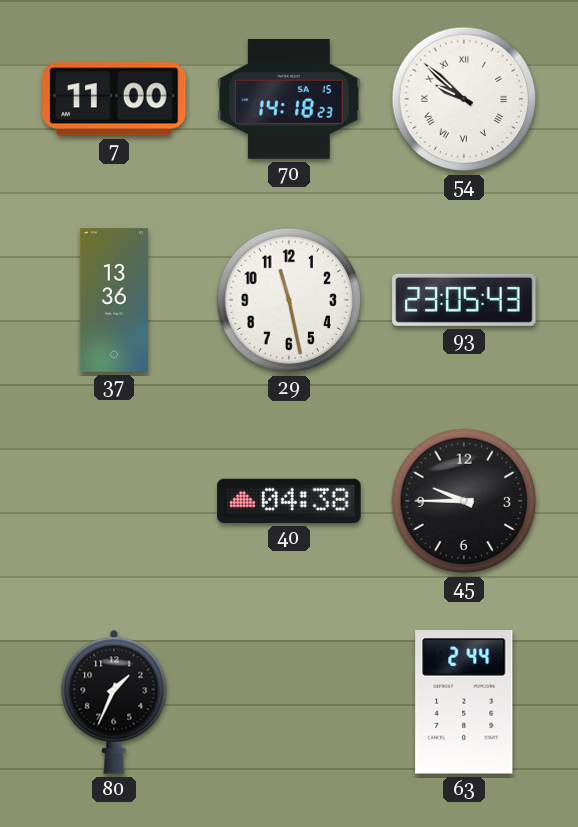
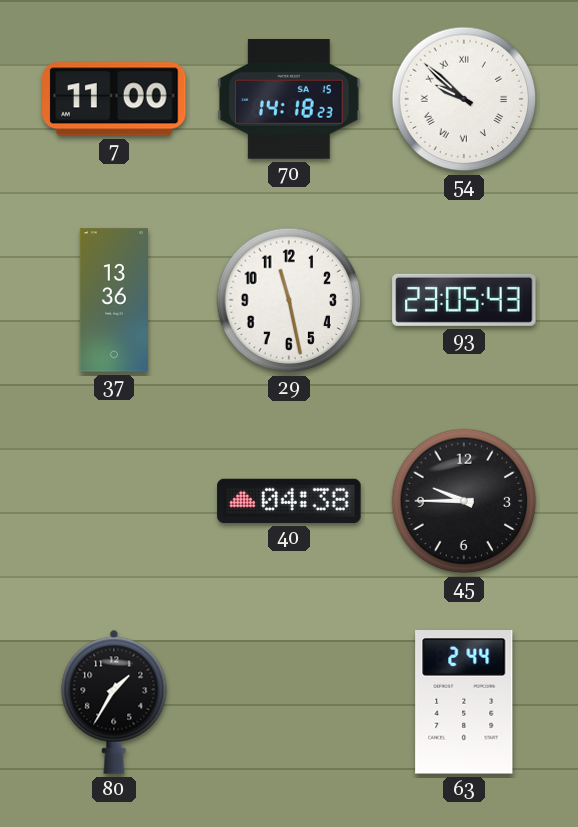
80: 1:34 -> 1:35
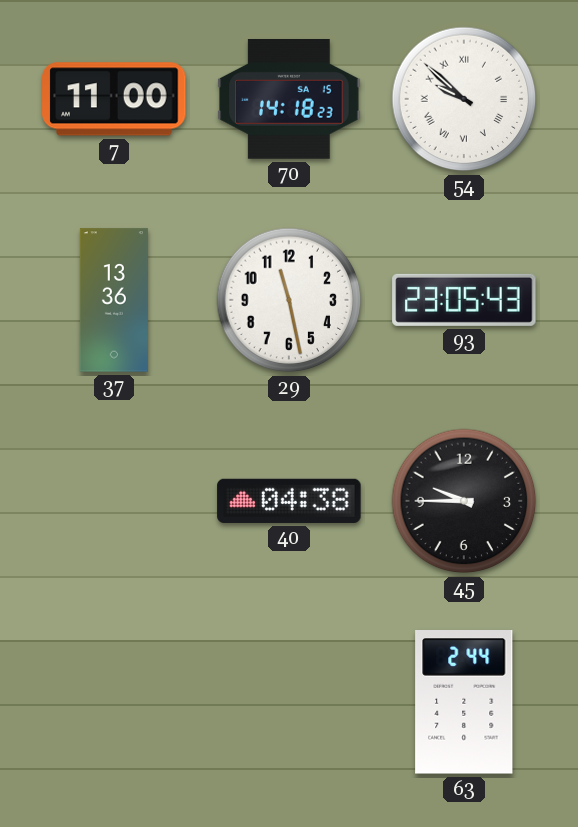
80: 1:35 -> none
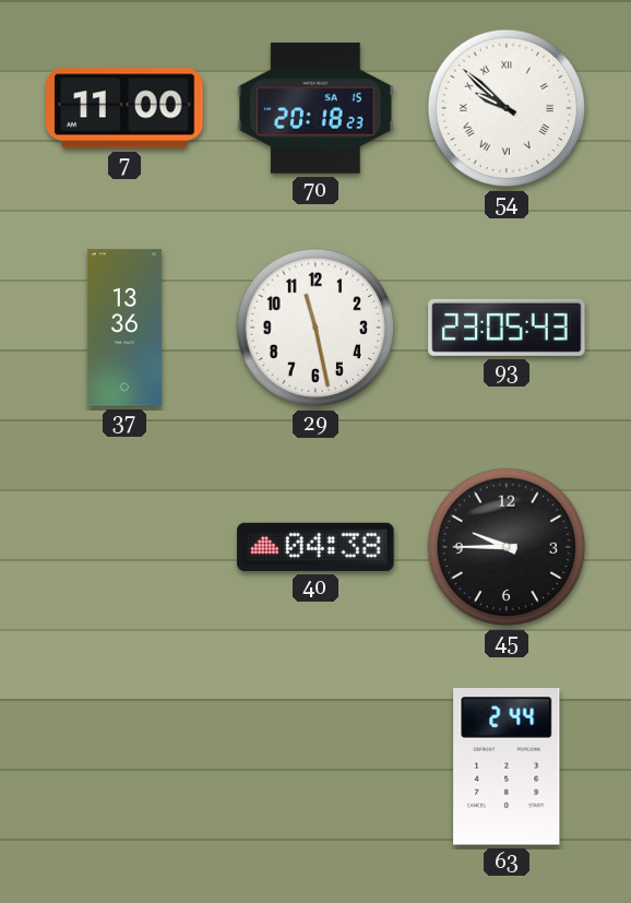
70: 14:18 -> 20:18
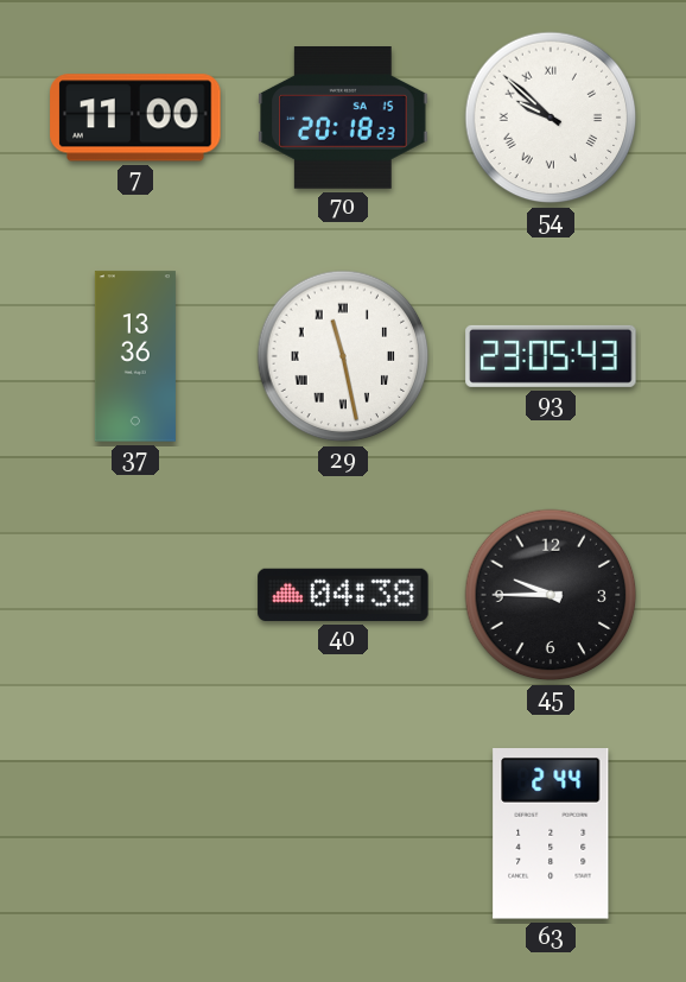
29 numerals: Arabic -> Roman
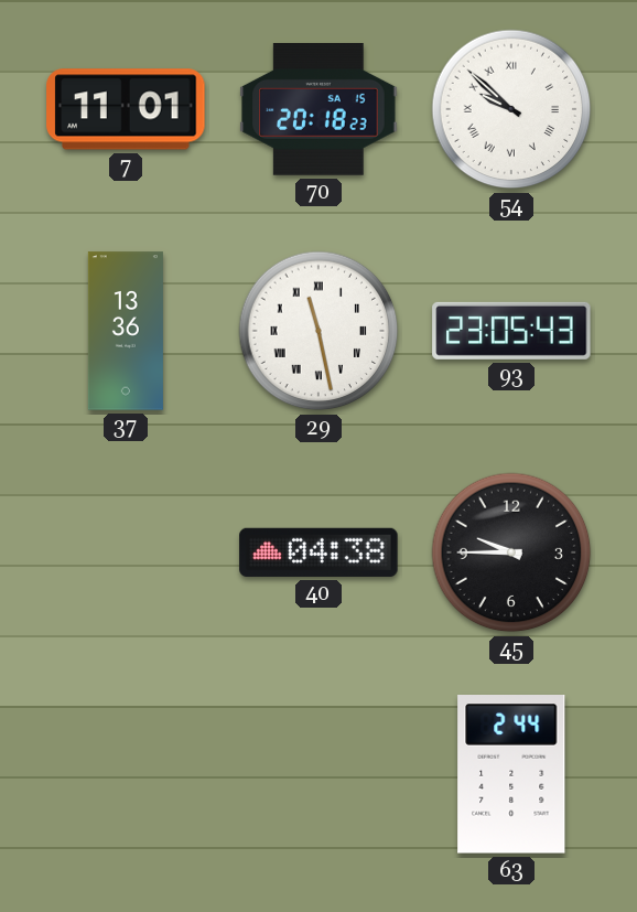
7: 11:00 -> 11:01
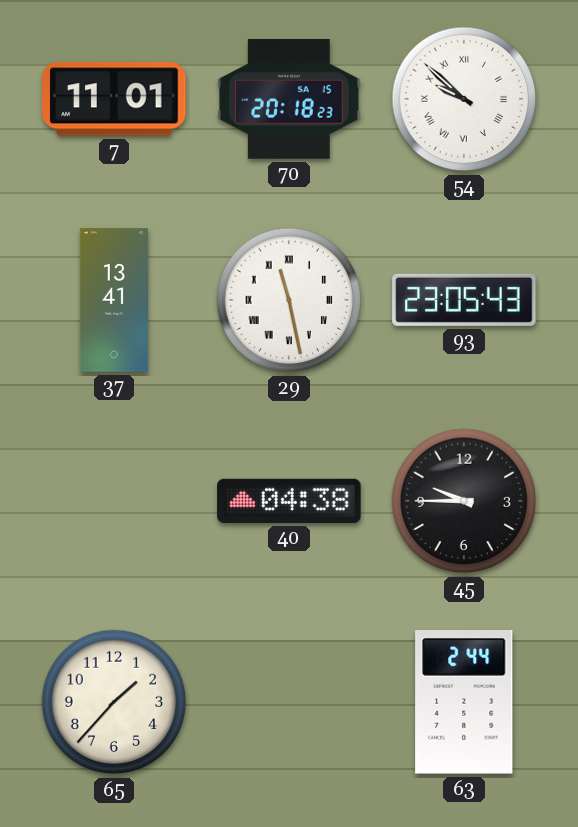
37: 13:36 -> 13:41
65: none -> 1:37
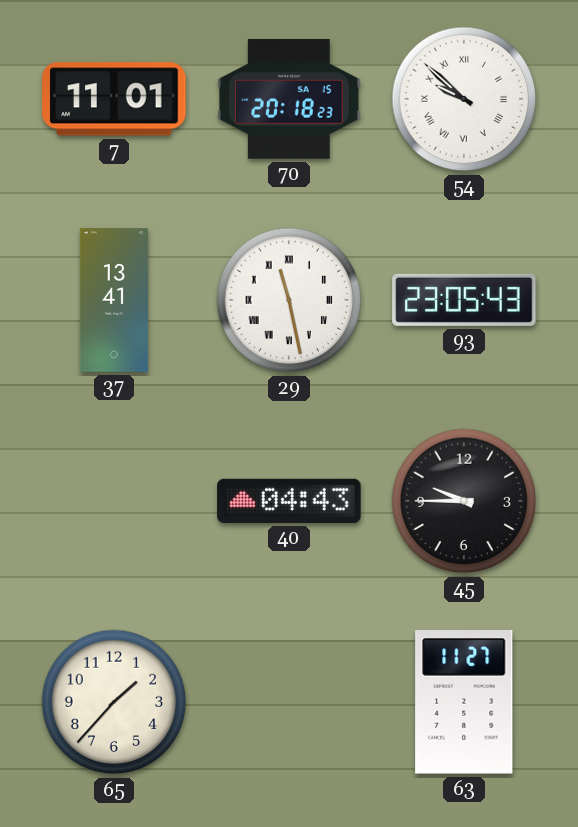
40: 04:38 -> 04:43
63: 2:44 -> 11:27
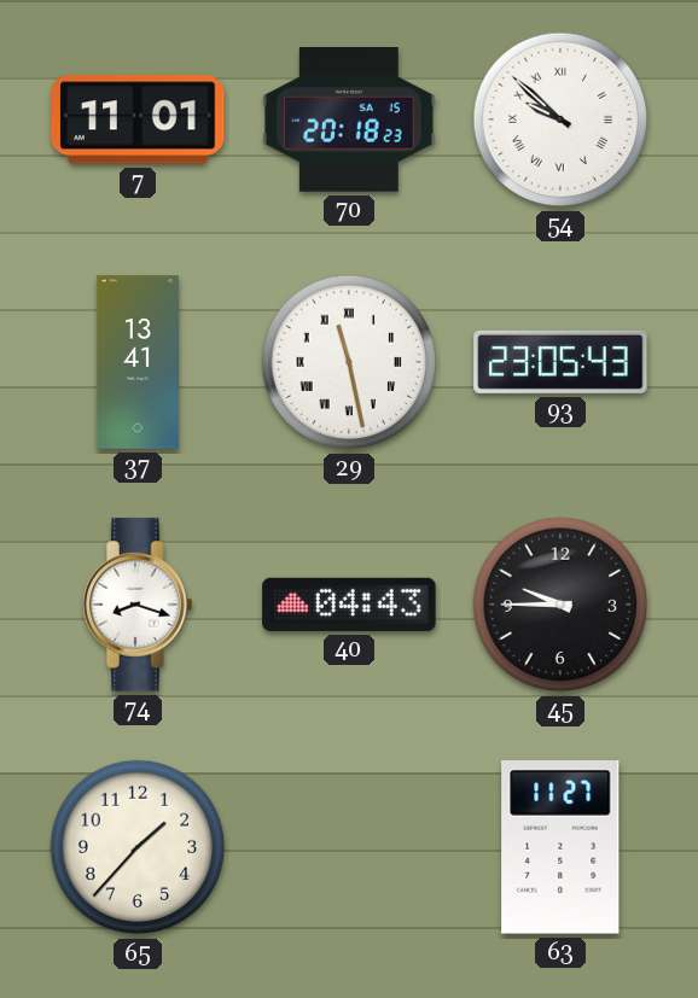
74: none -> 8:18
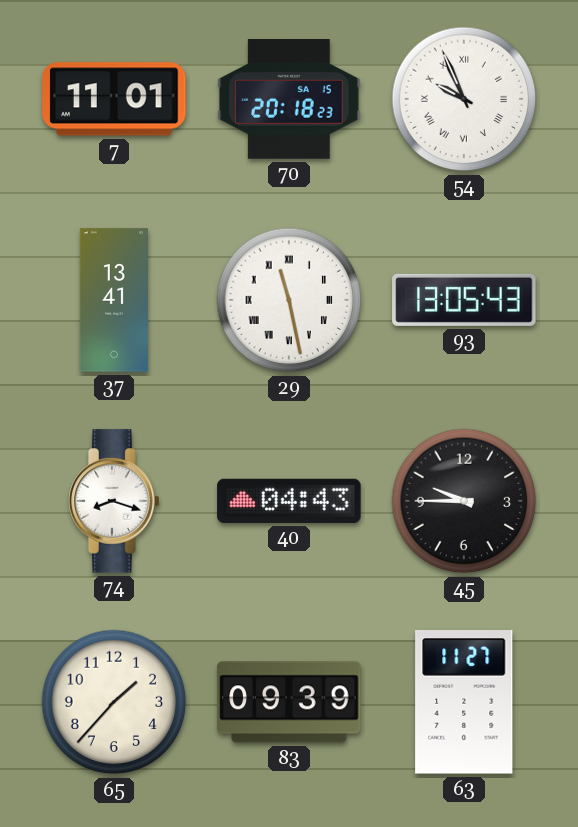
54: 9:52 -> 9:56
93: 23:05 -> 13:05
83: none -> 09:39
